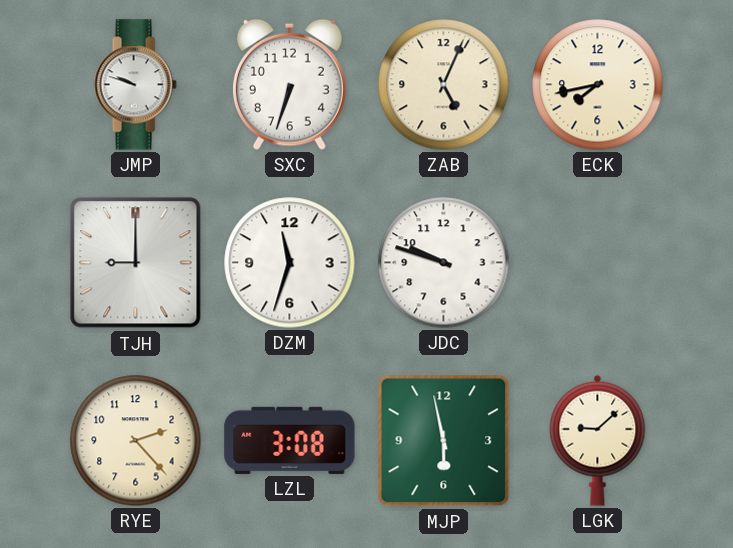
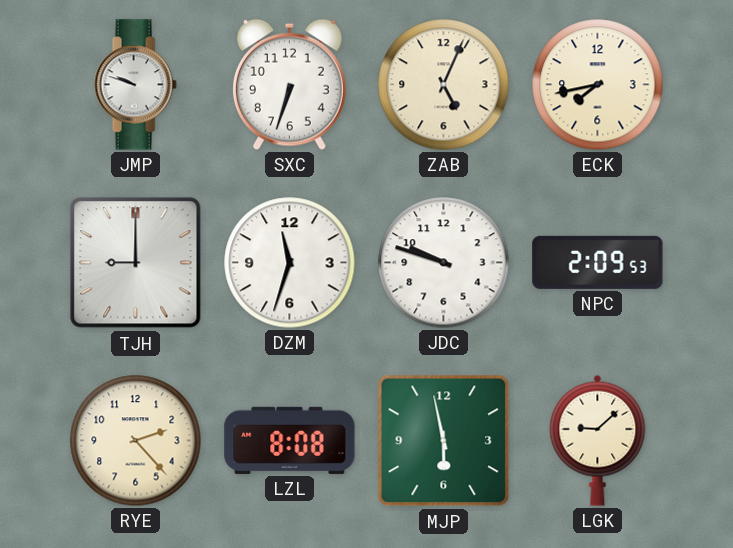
NPC: none -> 2:09
LZL: 3:08 -> 8:08
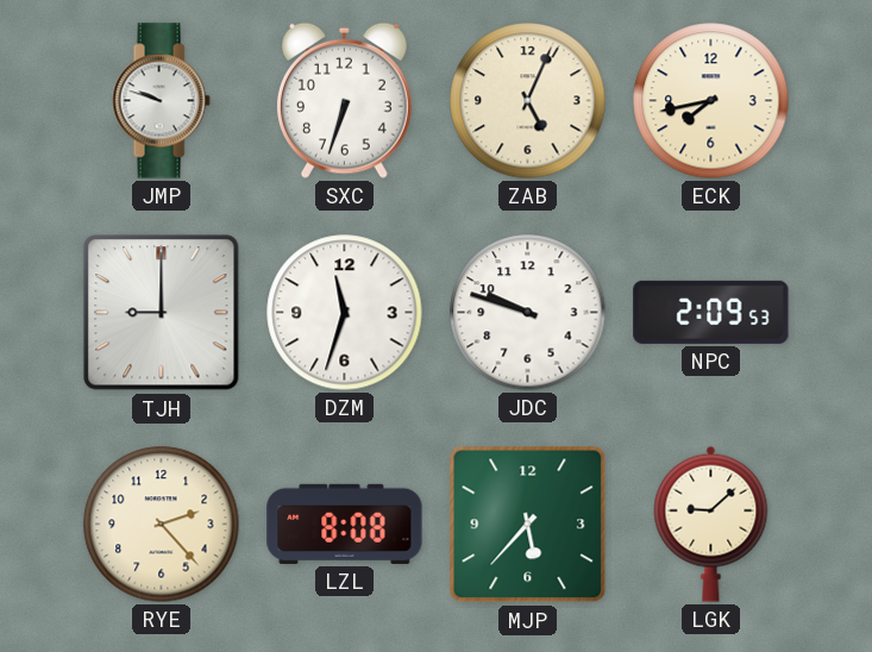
MJP: 5:58 -> 5:37
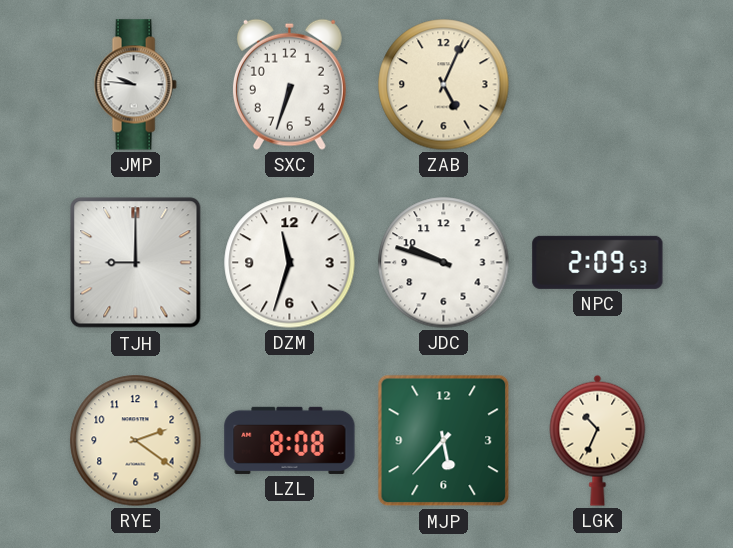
JMP: 9:48 -> 9:46
ECK: 7:43 -> none
RYE: 2:23 -> 2:21
LGK: 9:08 -> 10:34
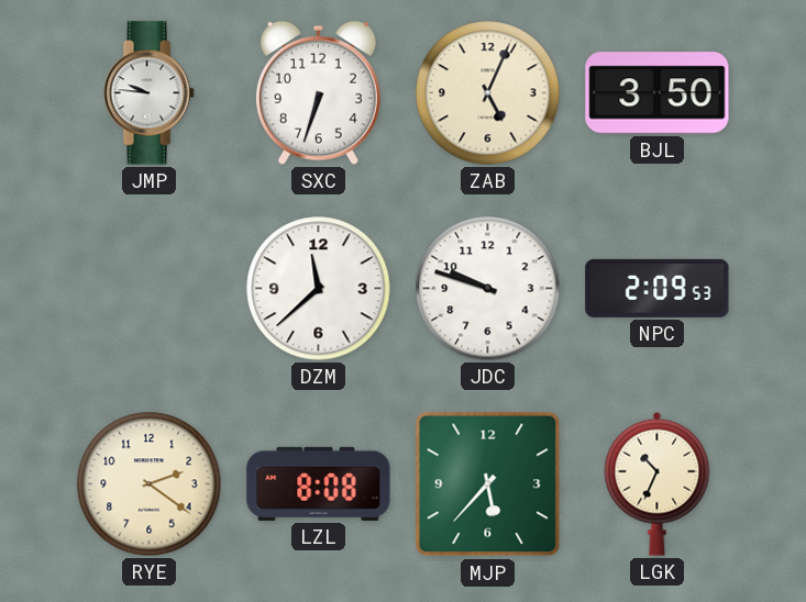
BJL: none -> 3:50
TJH: 9:00 -> none
DZM: 11:33 -> 11:38
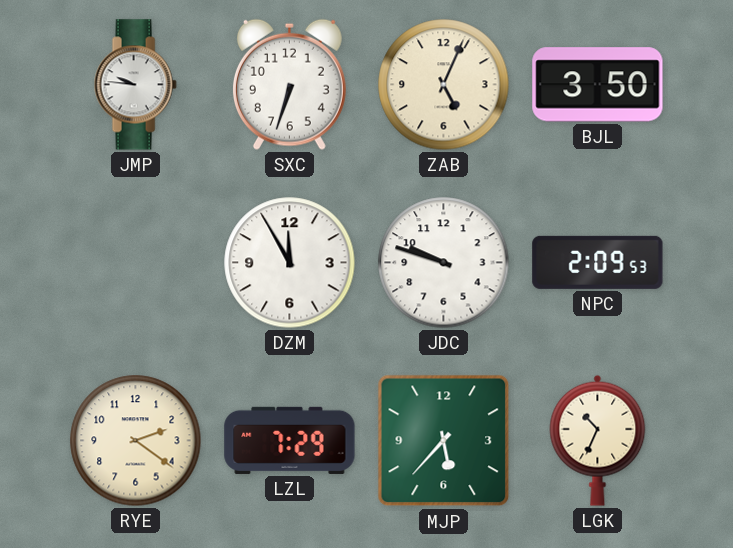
DZM: 11:38 -> 11:55
LZL: 8:08 -> 7:29
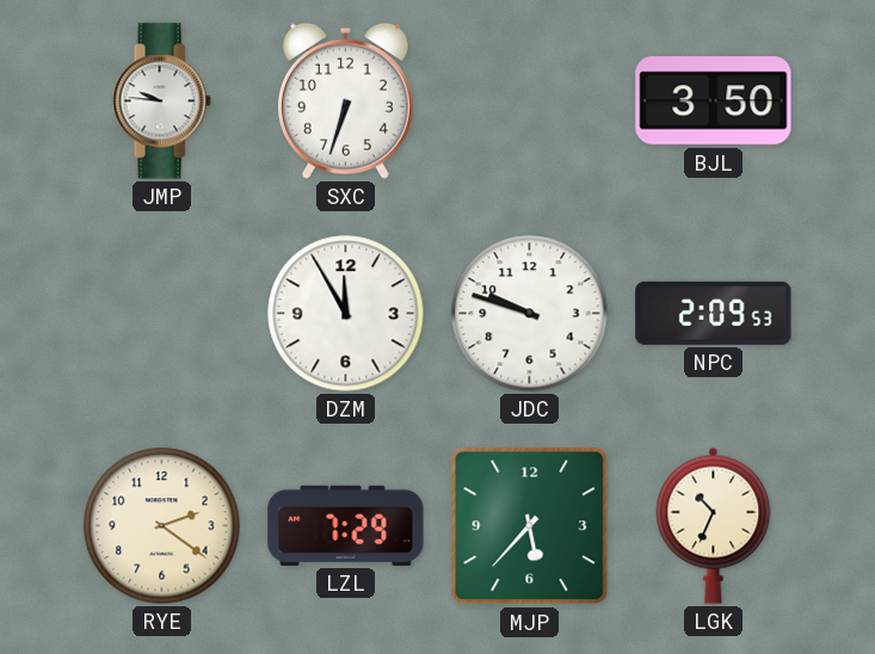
ZAB: 5:04 -> none
